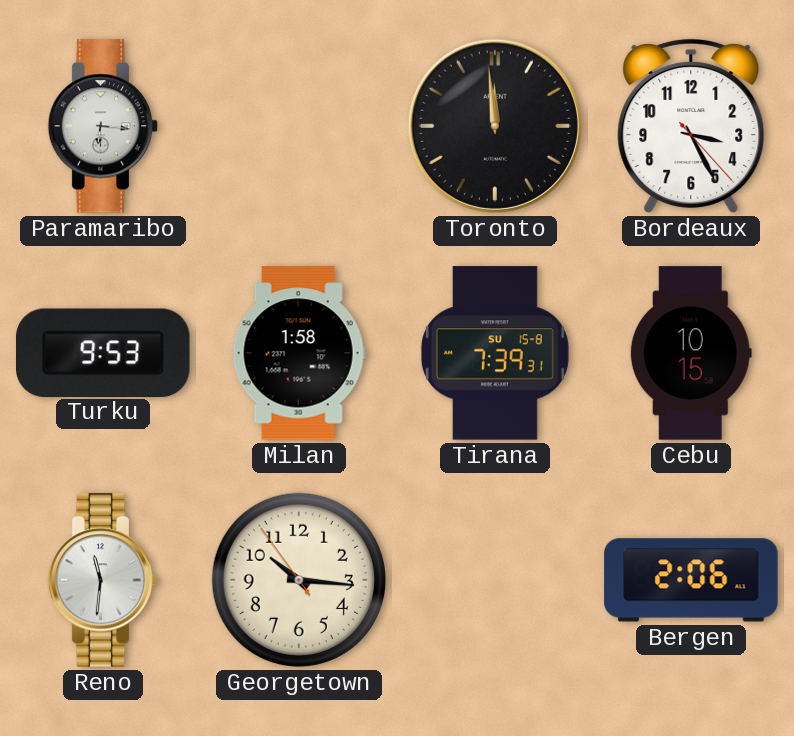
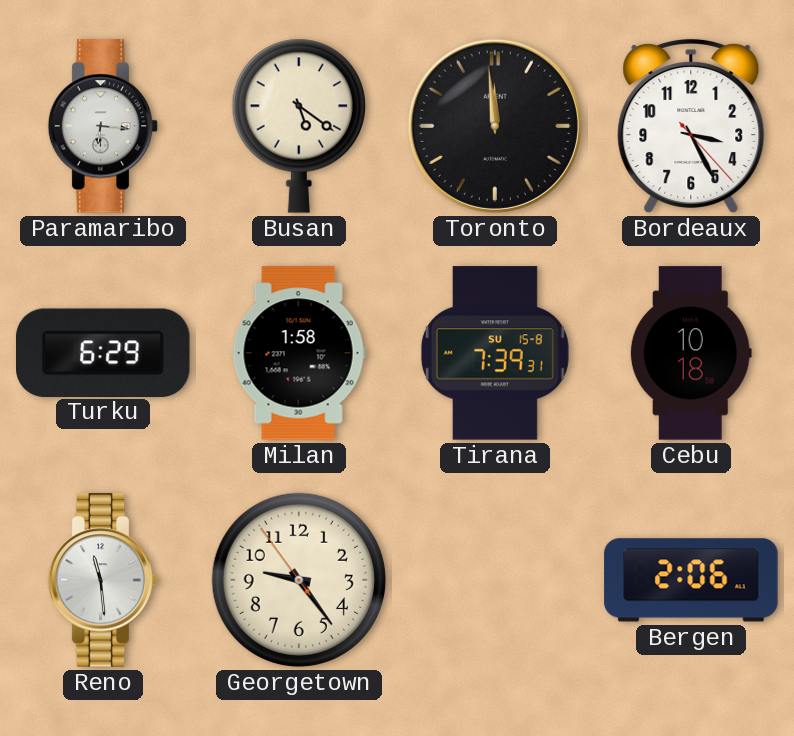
Busan: none -> 5:21
Turku: 9:53 -> 6:29
Cebu: 10:15 -> 10:18
Reno: 11:31 -> 11:29
Georgetown: 10:15 -> 9:23
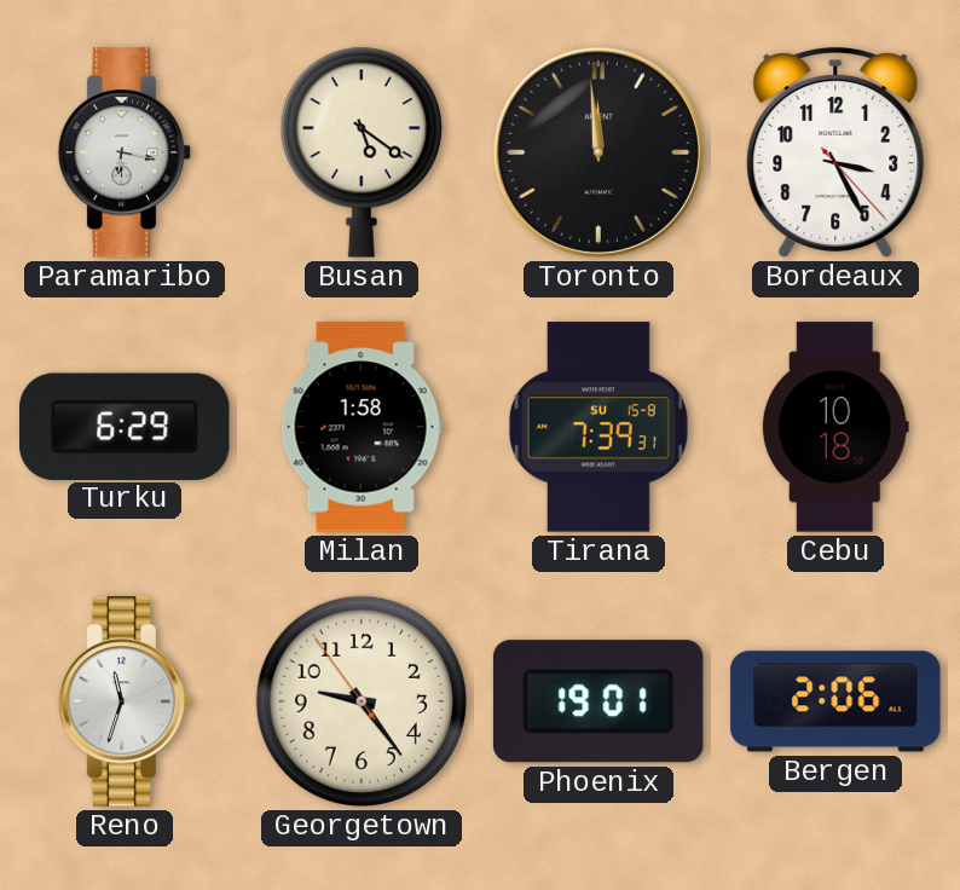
Paramaribo: 6:16 -> 6:17
Reno: 11:29 -> 11:33
Phoenix: none -> 19:01
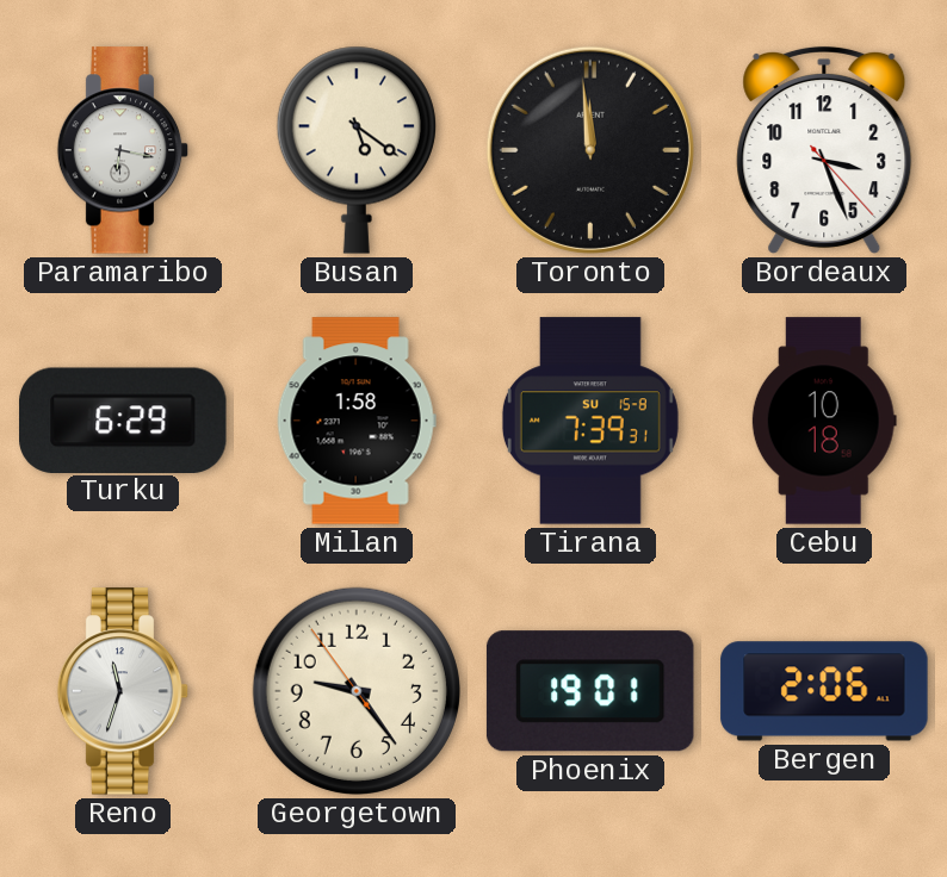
Bordeaux: 3:25 -> 3:26
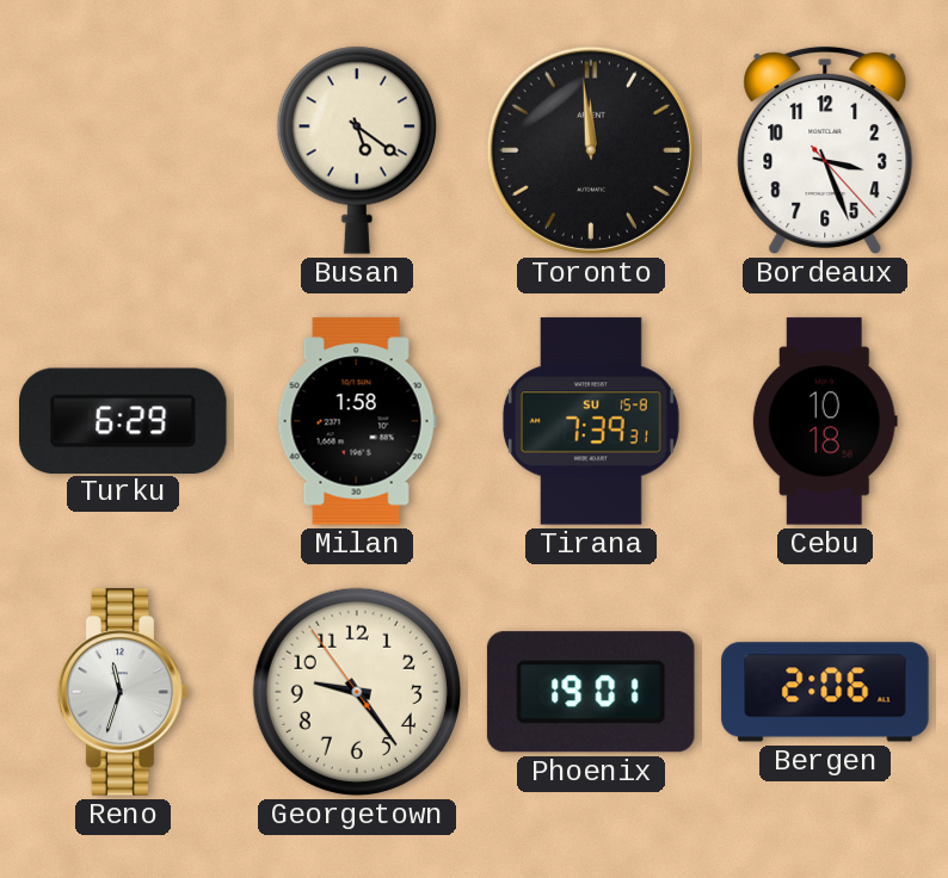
Paramaribo: 6:17 -> none
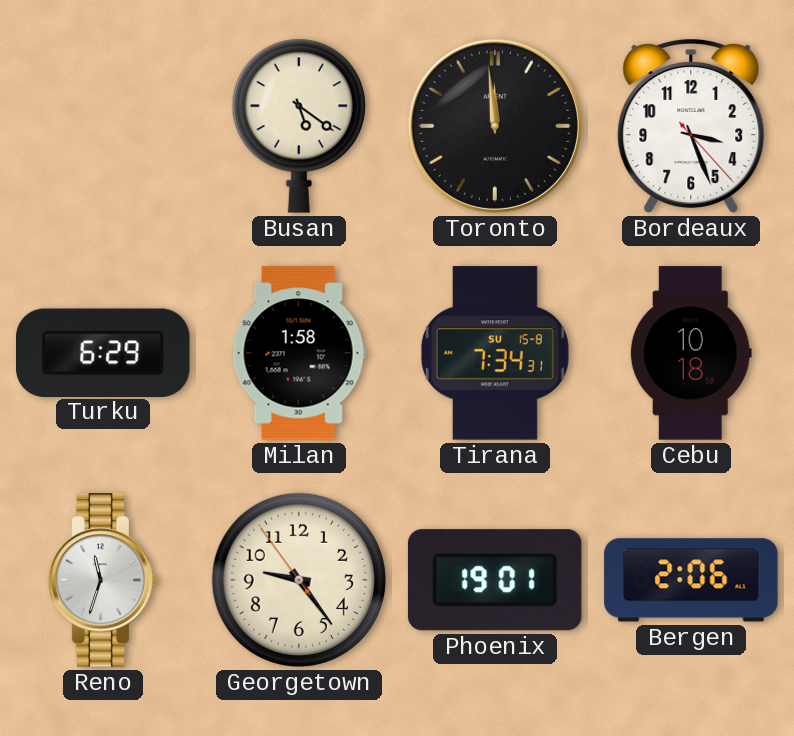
Tirana: 7:39 -> 7:34
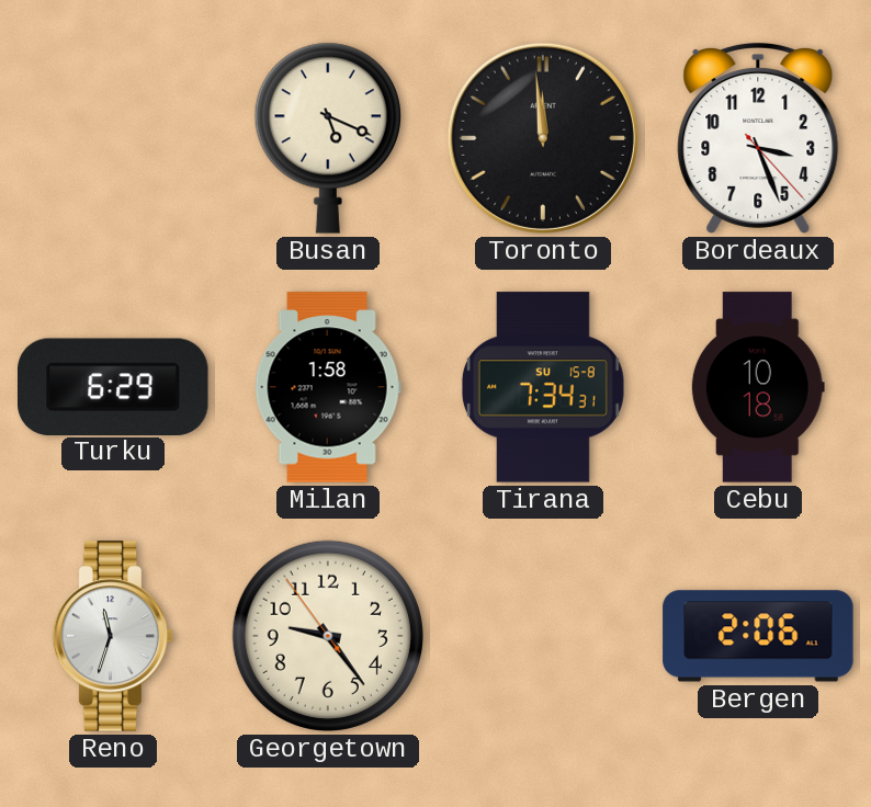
Busan: 5:21 -> 5:19
Phoenix: 19:01 -> none
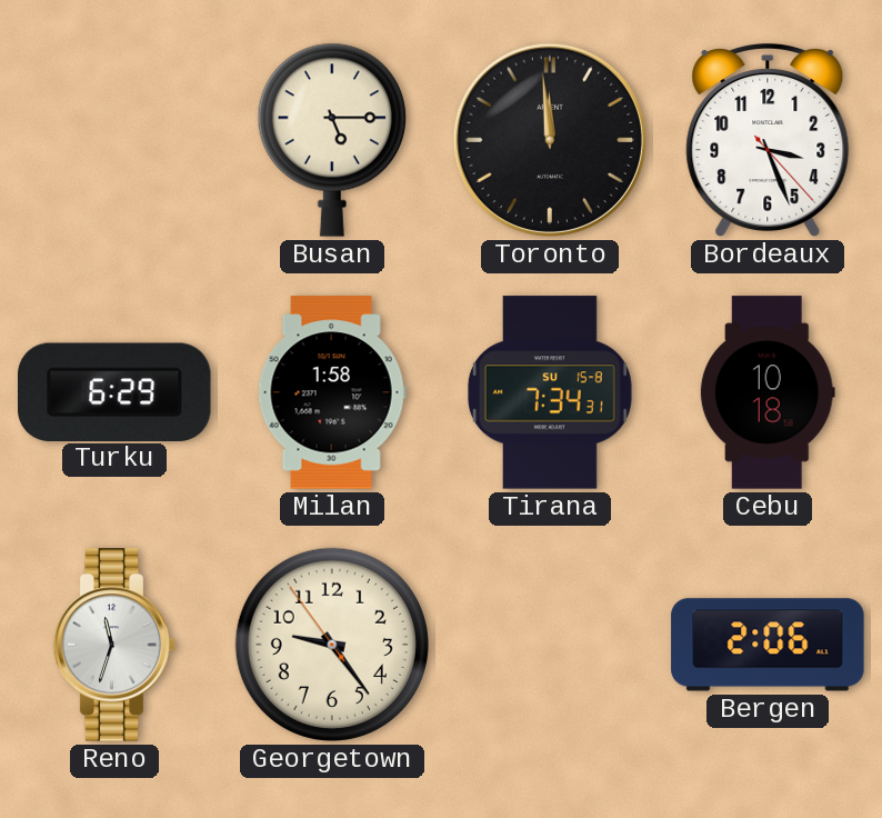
Busan: 5:19 -> 5:15
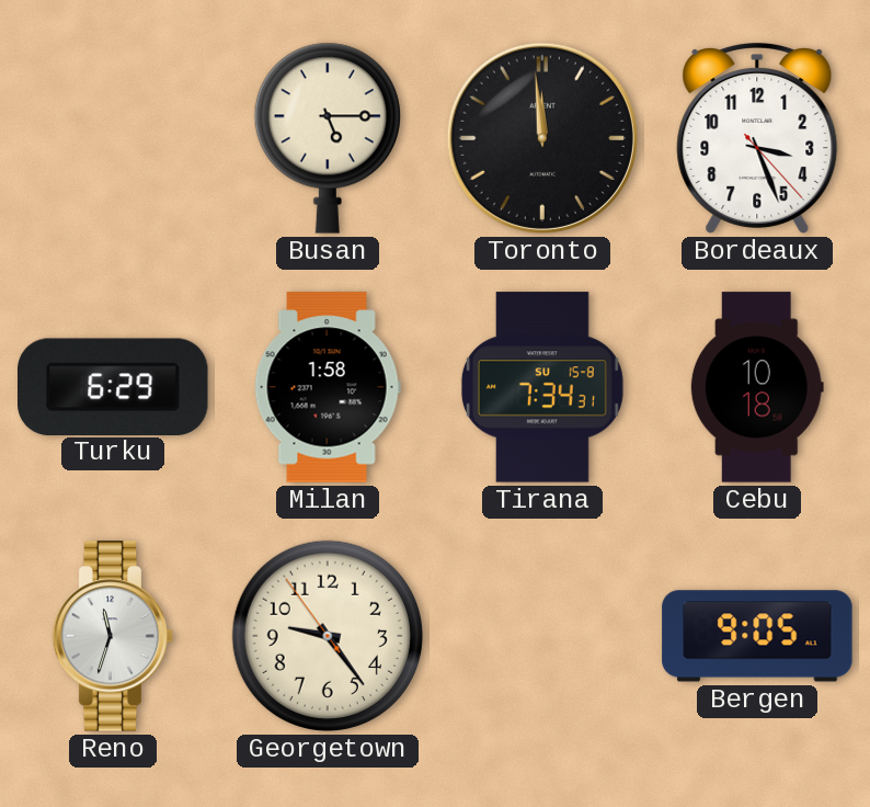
Bergen: 2:06 -> 9:05
